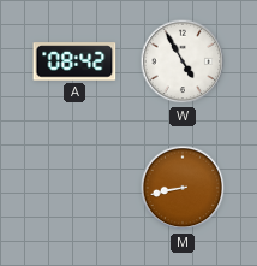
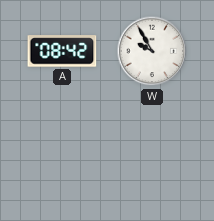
W: 4:55 -> 9:55
M: 8:43 -> none
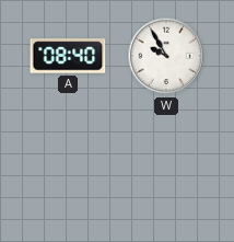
A: 08:42 -> 08:40
